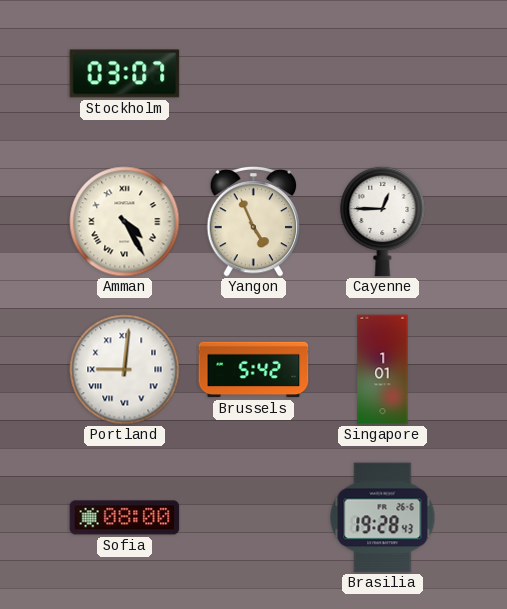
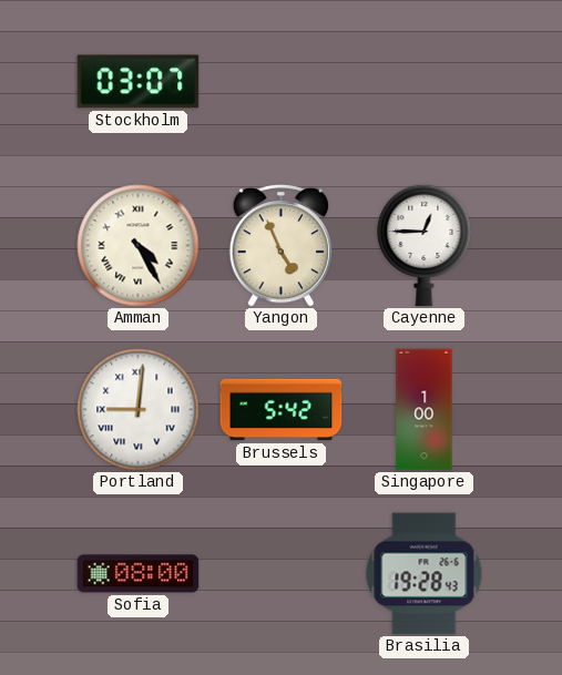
Singapore: 1:01 -> 1:00
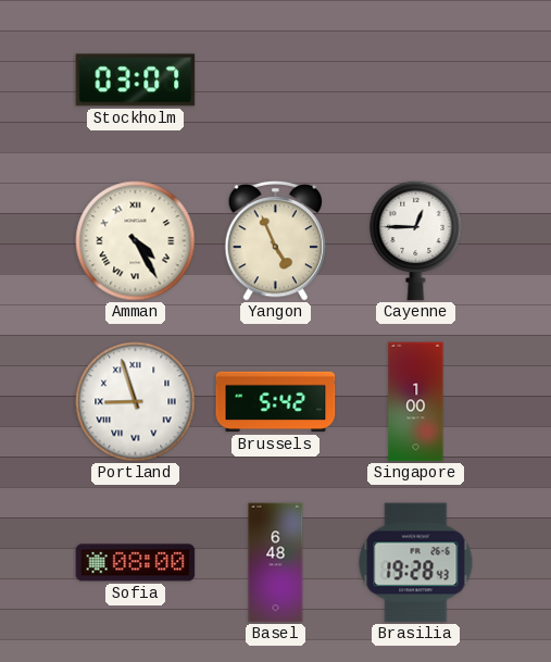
Portland: 9:01 -> 8:57
Basel: none -> 6:48
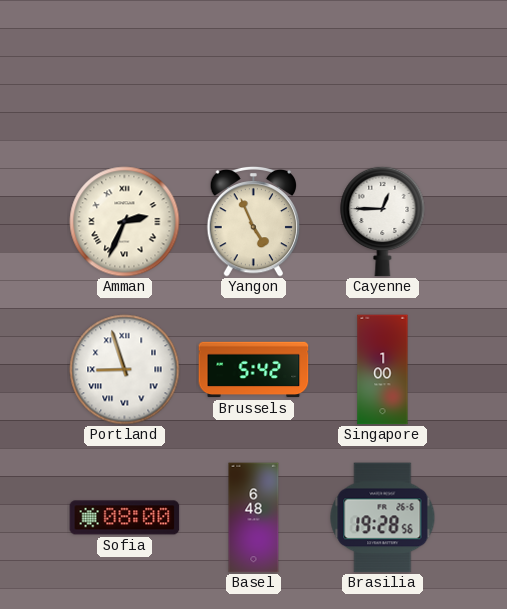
Stockholm: 03:07 -> none
Amman: 4:25 -> 2:34
Brasilia: 19:28:43 -> 19:28:56
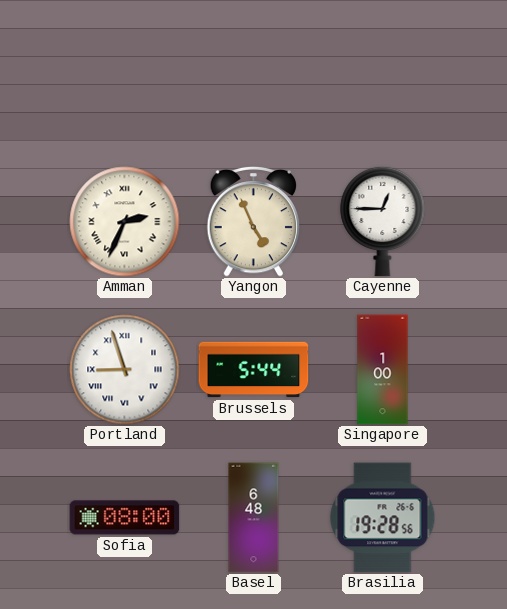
Brussels: 5:42 -> 5:44
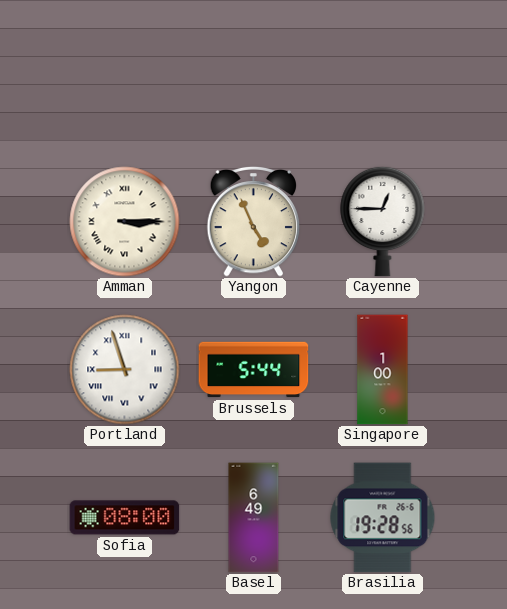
Amman: 2:34 -> 3:15
Basel: 6:48 -> 6:49
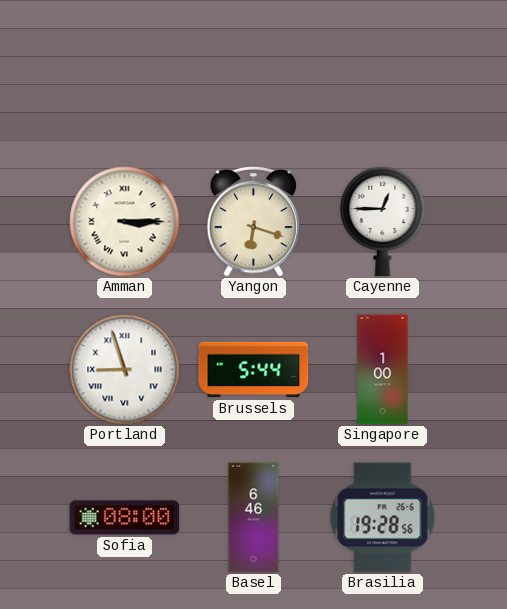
Yangon: 4:56 -> 6:18
Basel: 6:49 -> 6:46
